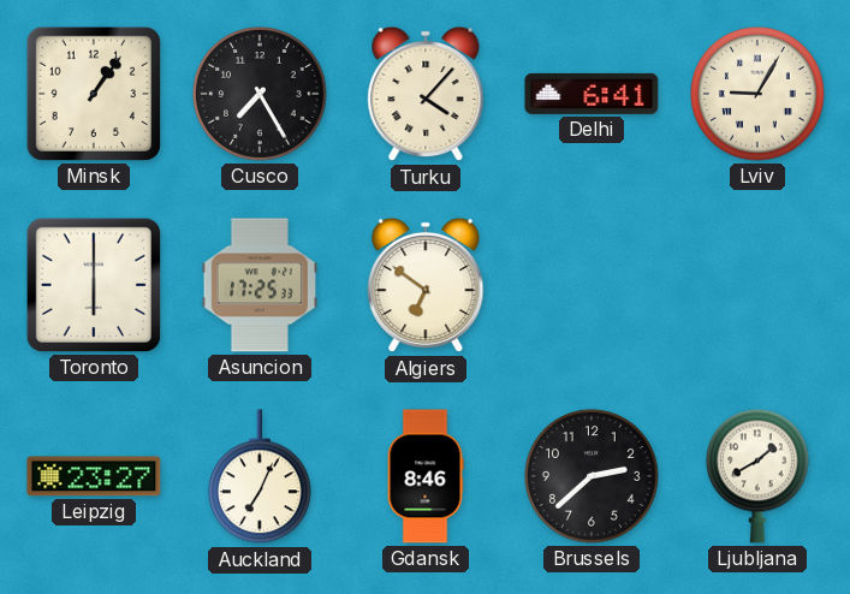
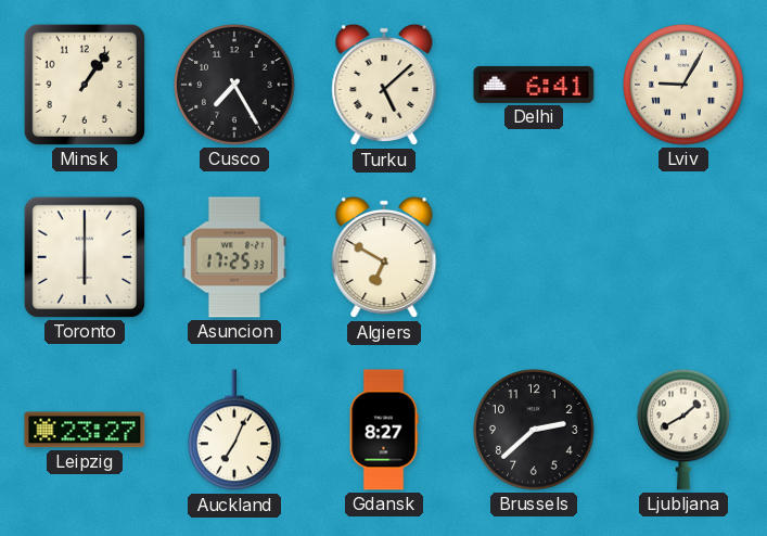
Turku: 4:07 -> 5:08
Algiers: 6:51 -> 6:50
Gdansk: 8:46 -> 8:27
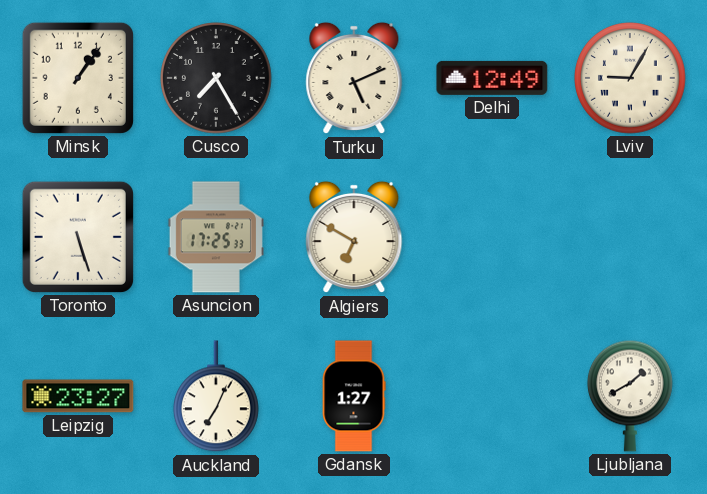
Turku: 5:08 -> 5:11
Delhi: 6:41 -> 12:49
Toronto: 6:00 -> 5:27
Gdansk: 8:27 -> 1:27
Brussels: 2:38 -> none
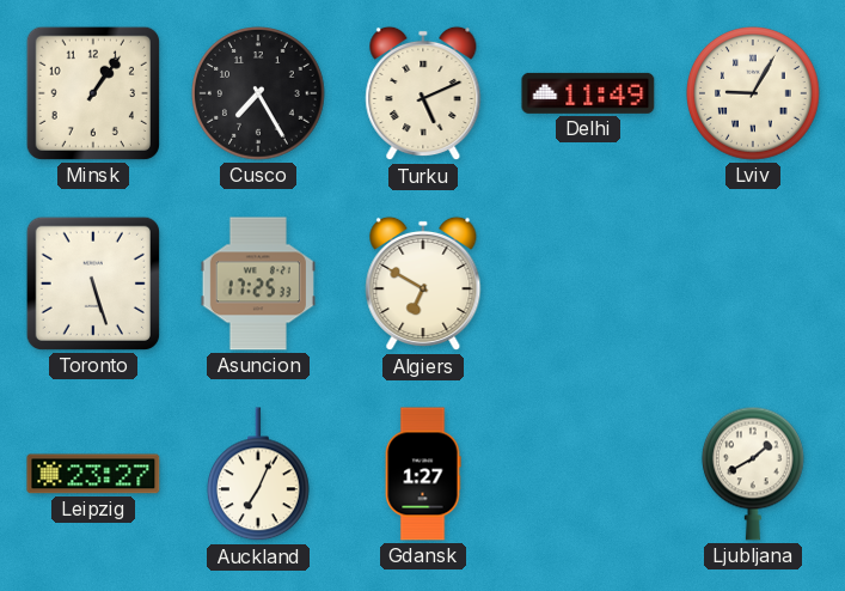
Delhi: 12:49 -> 11:49
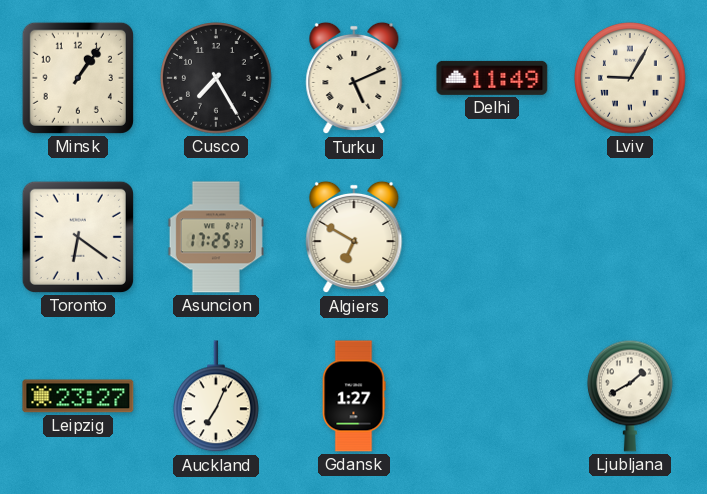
Toronto: 5:27 -> 6:21
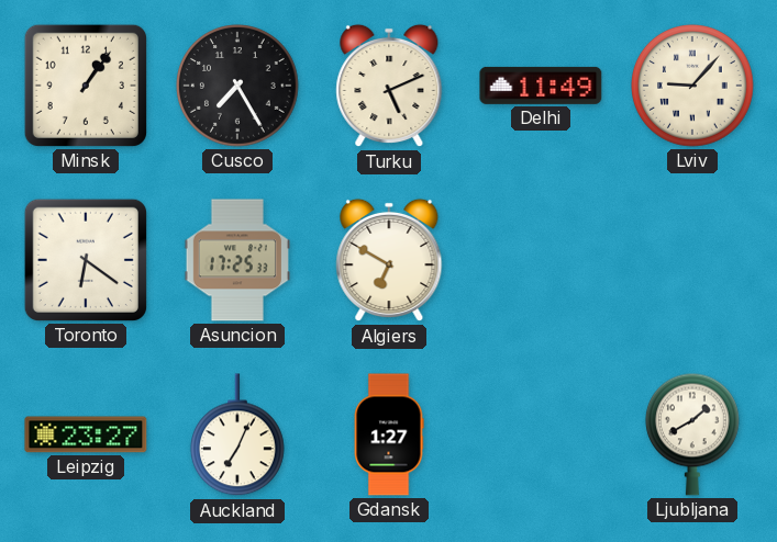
Lviv: 9:05 -> 9:07
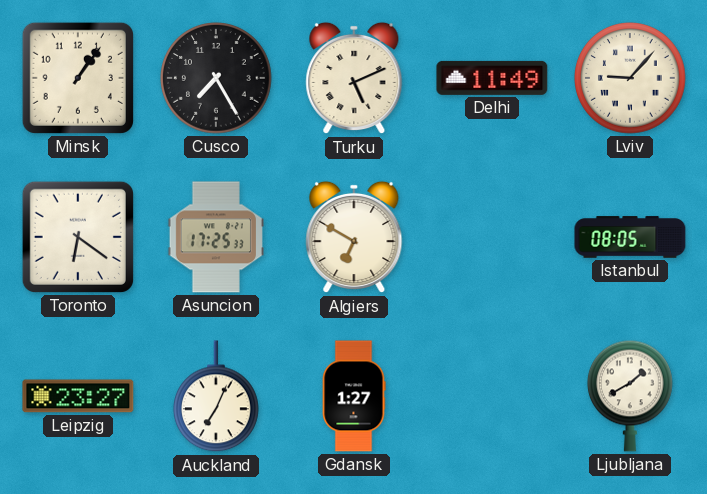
Istanbul: none -> 08:05
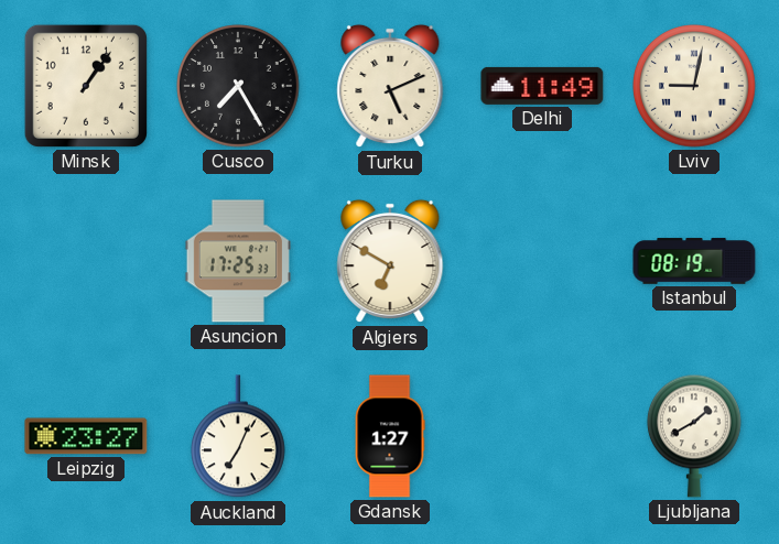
Lviv: 9:07 -> 9:02
Toronto: 6:21 -> none
Istanbul: 08:05 -> 08:19
